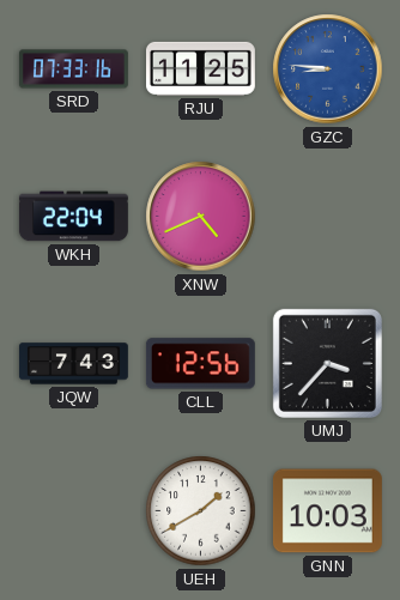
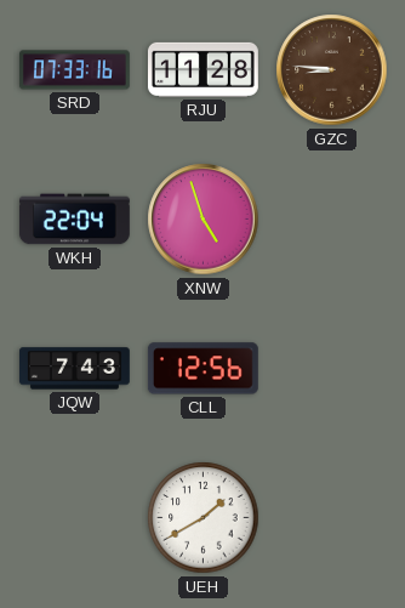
RJU: 11:25 -> 11:28
GZC dial: blue -> brown
XNW: 4:41 -> 4:57
UMJ: 3:37 -> none
GNN: 10:03 -> none
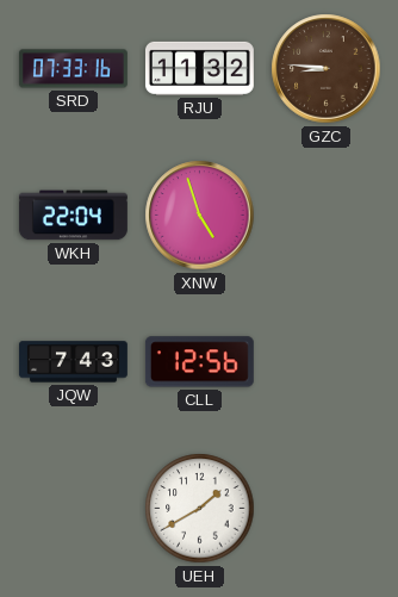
RJU: 11:28 -> 11:32
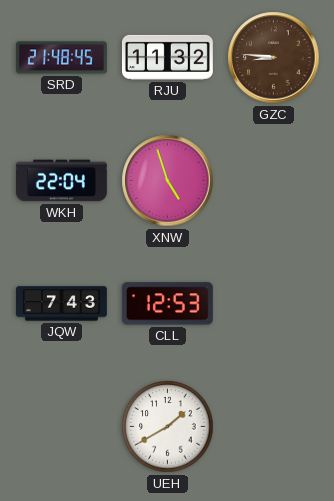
SRD: 07:33 -> 21:48
CLL: 12:56 -> 12:53
